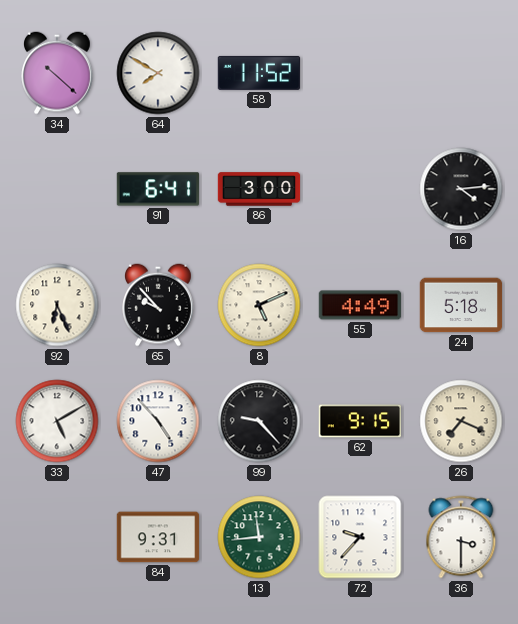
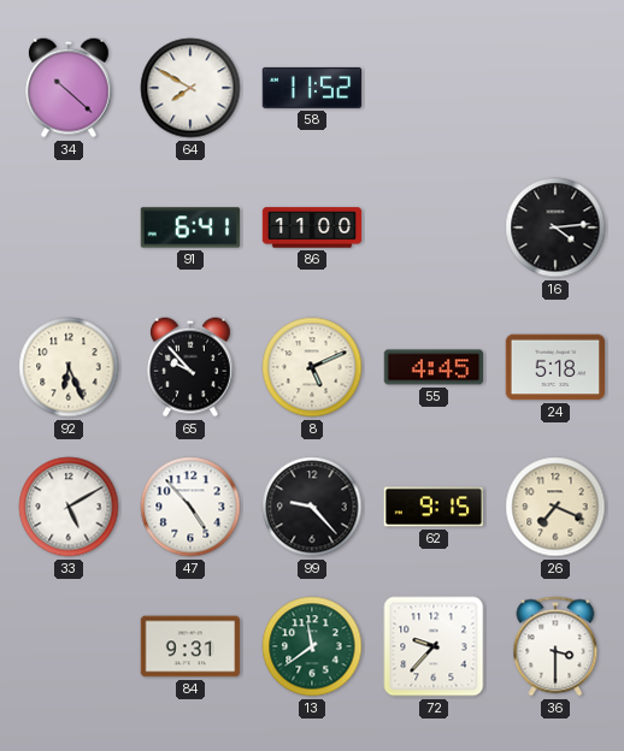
86: 3:00 -> 11:00
55: 4:49 -> 4:45
13: 11:44 -> 11:39
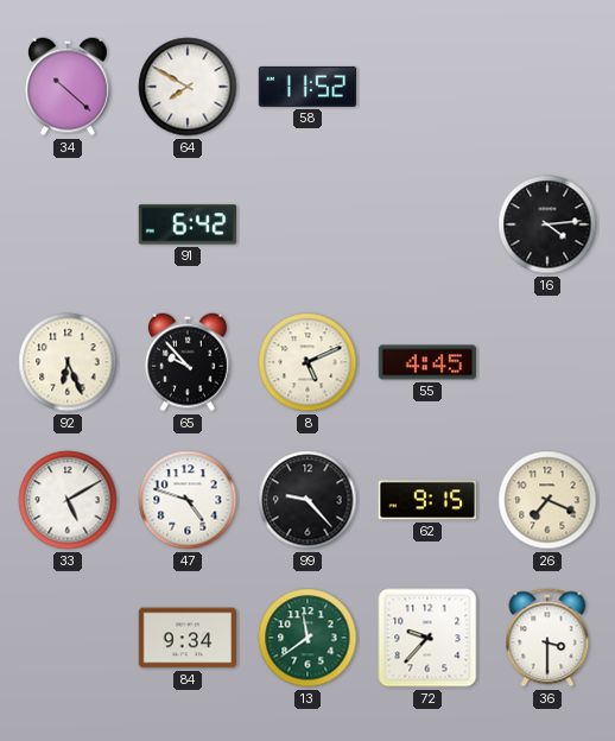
91: 6:41 -> 6:42
86: 11:00 -> none
24: 5:18 -> none
47: 4:53 -> 4:48
84: 9:31 -> 9:34
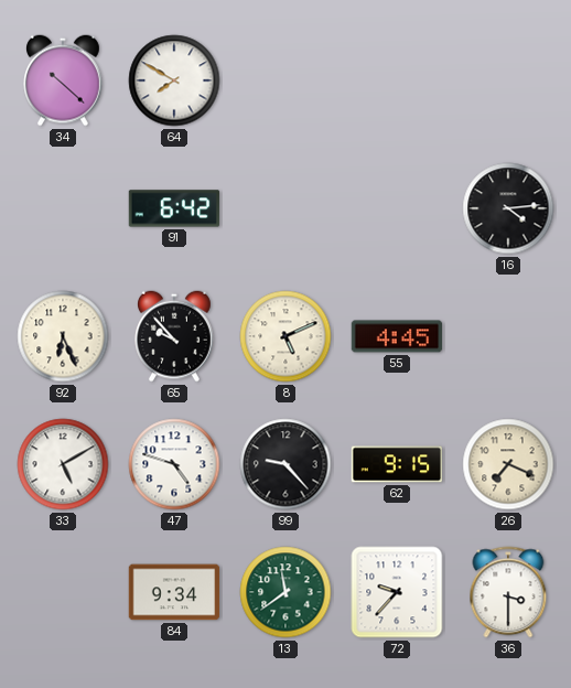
58: 11:52 -> none
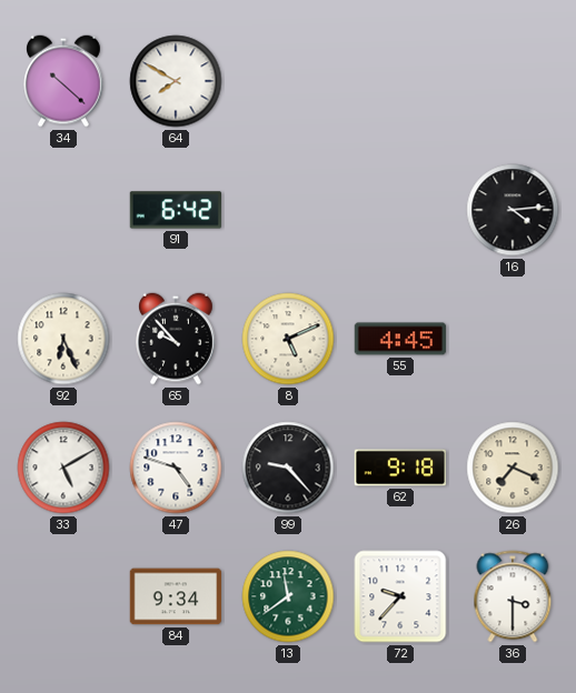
62: 9:15 -> 9:18
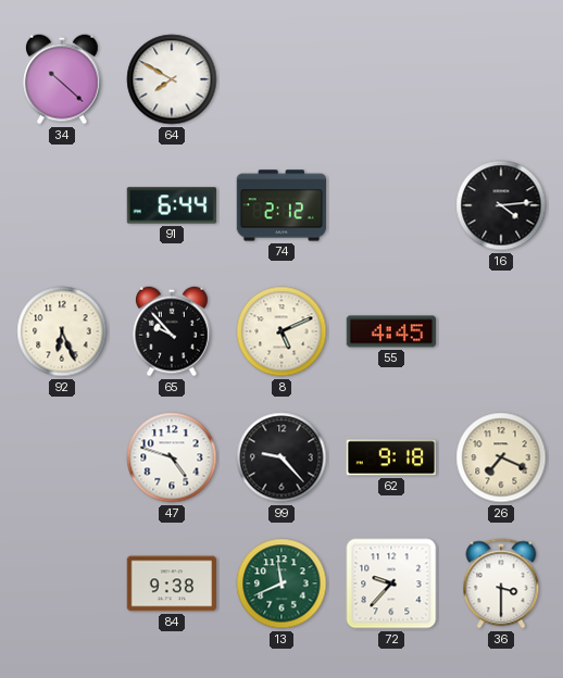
91: 6:42 -> 6:44
74: none -> 2:12
33: 5:10 -> none
84: 9:34 -> 9:38
13: 11:39 -> 11:41
